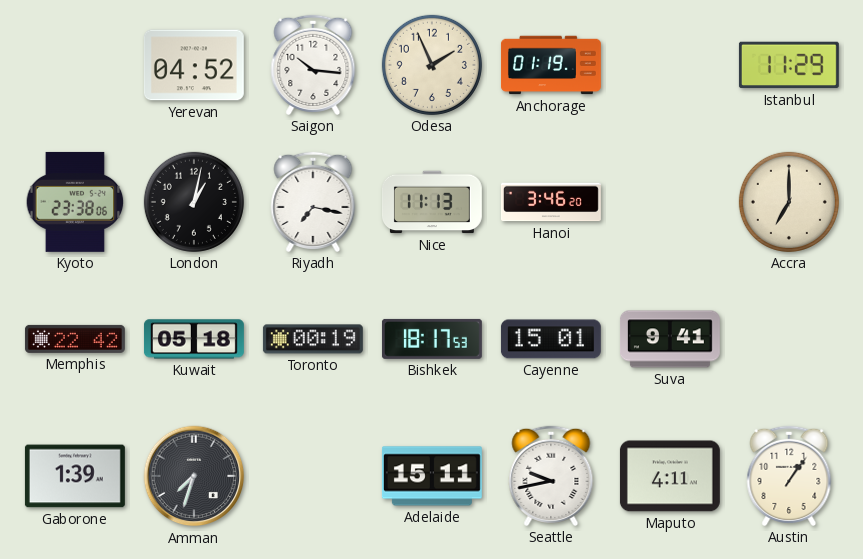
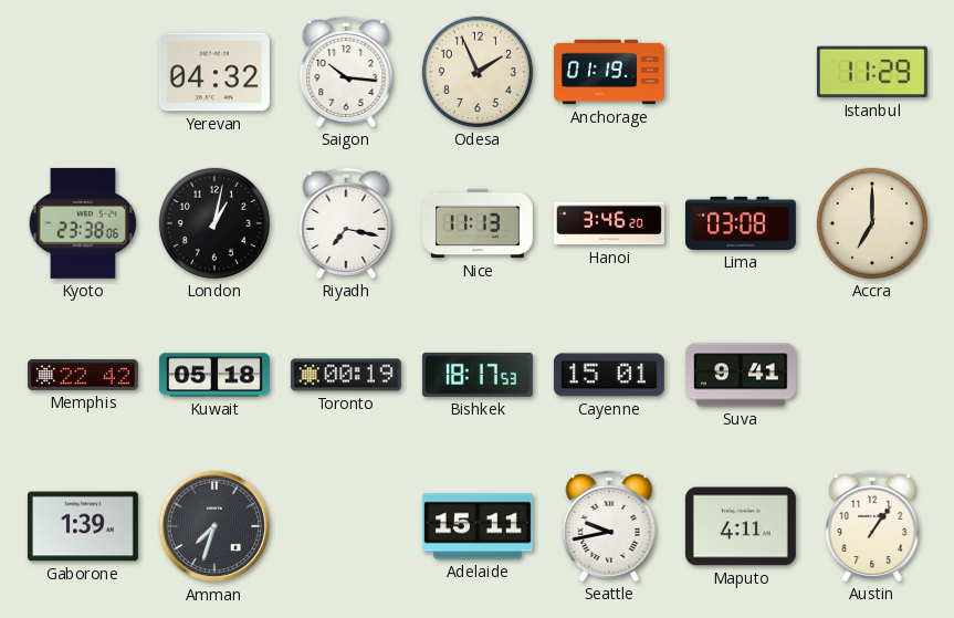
Yerevan: 04:52 -> 04:32
Lima: none -> 03:08
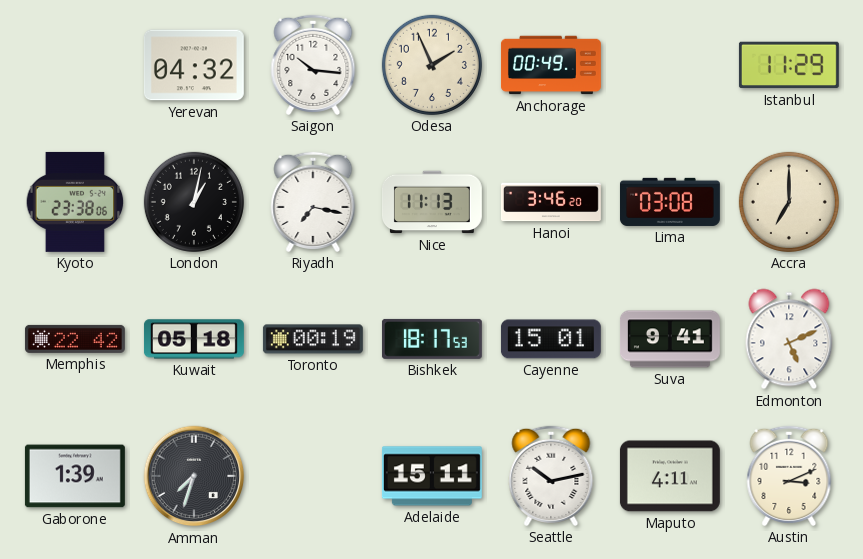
Anchorage: 01:19 -> 00:49
Edmonton: none -> 5:11
Seattle: 9:43 -> 10:13
Austin: 1:06 -> 3:11
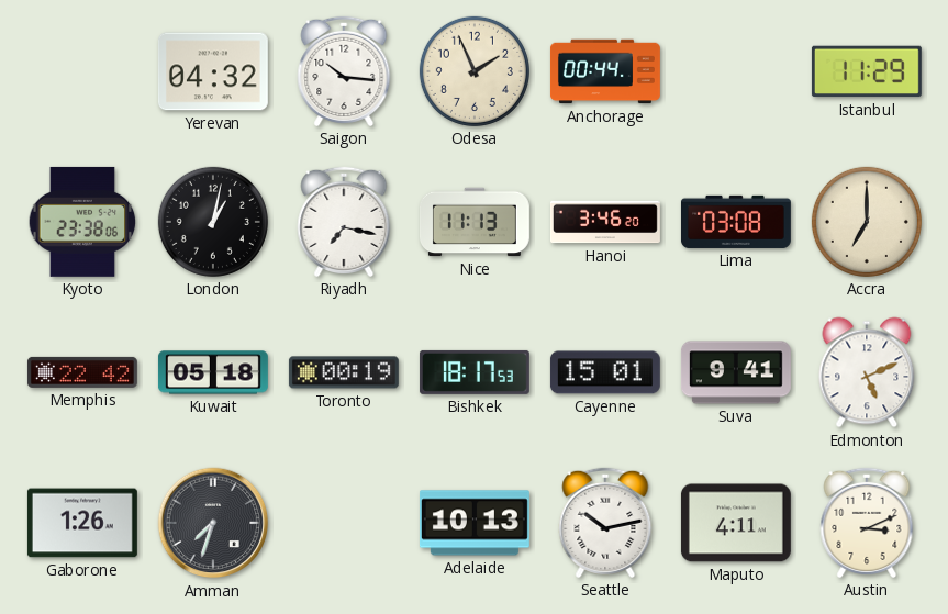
Anchorage: 00:49 -> 00:44
Gaborone: 1:39 -> 1:26
Adelaide: 15:11 -> 10:13
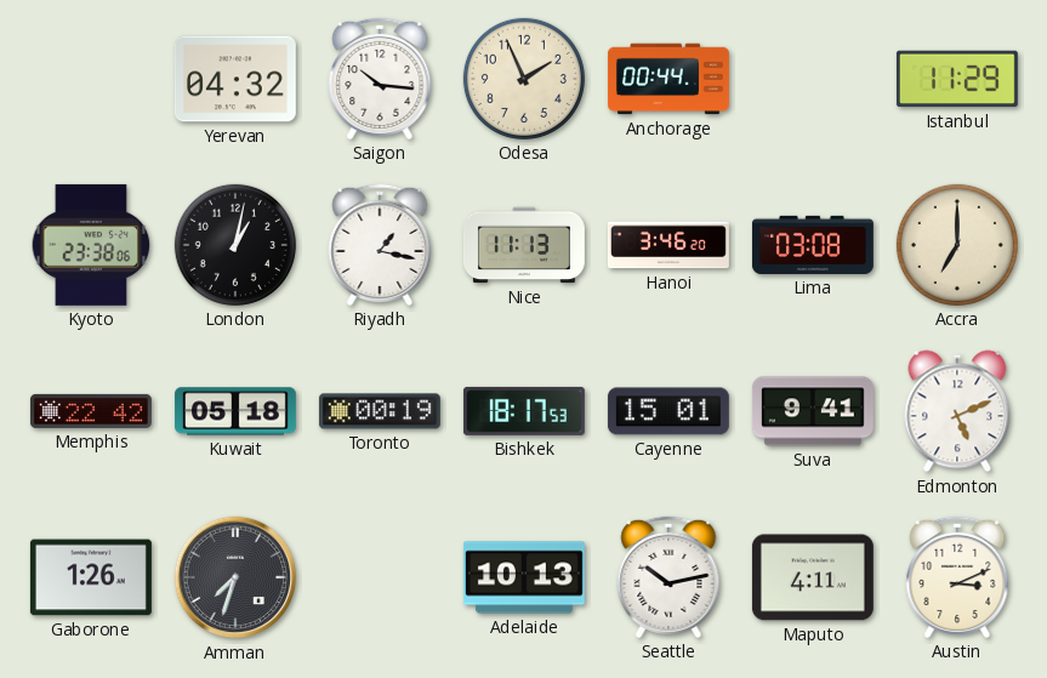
Riyadh: 7:17 -> 1:17
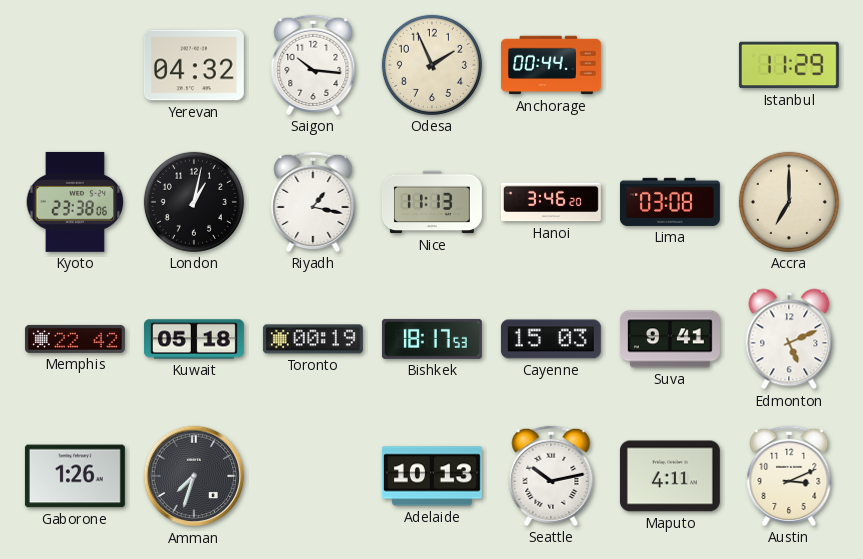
Cayenne: 15:01 -> 15:03
